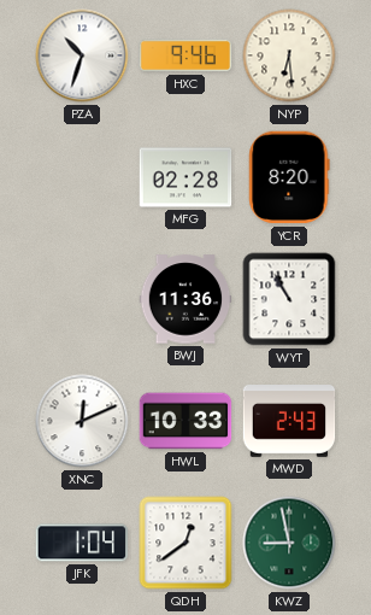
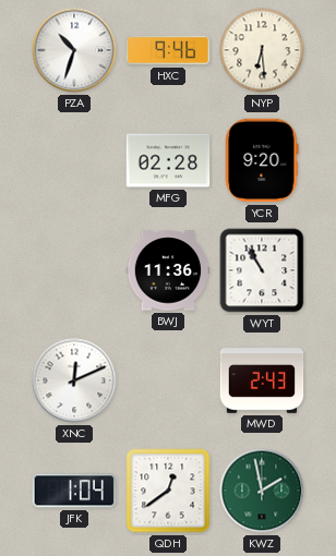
YCR: 8:20 -> 9:20
HWL: 10:33 -> none
KWZ: 8:58 -> 1:58
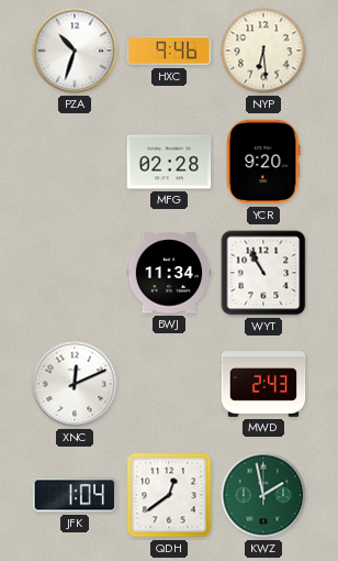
BWJ: 11:36 -> 11:34
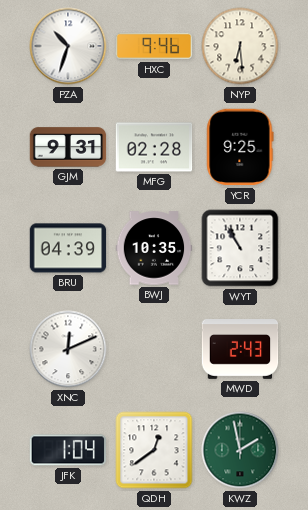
GJM: none -> 9:31
YCR: 9:20 -> 9:25
BRU: none -> 04:39
BWJ: 11:34 -> 10:35
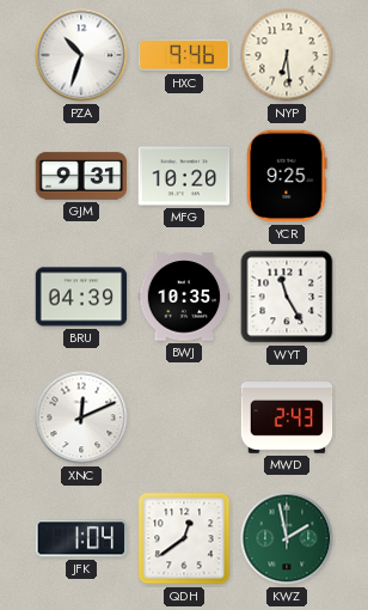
MFG: 02:28 -> 10:20
WYT: 10:55 -> 11:25
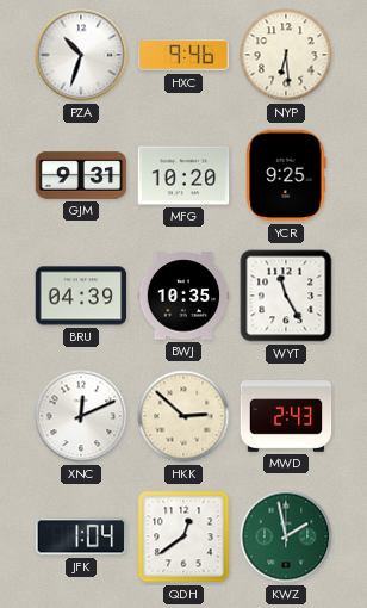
HKK: none -> 2:52
